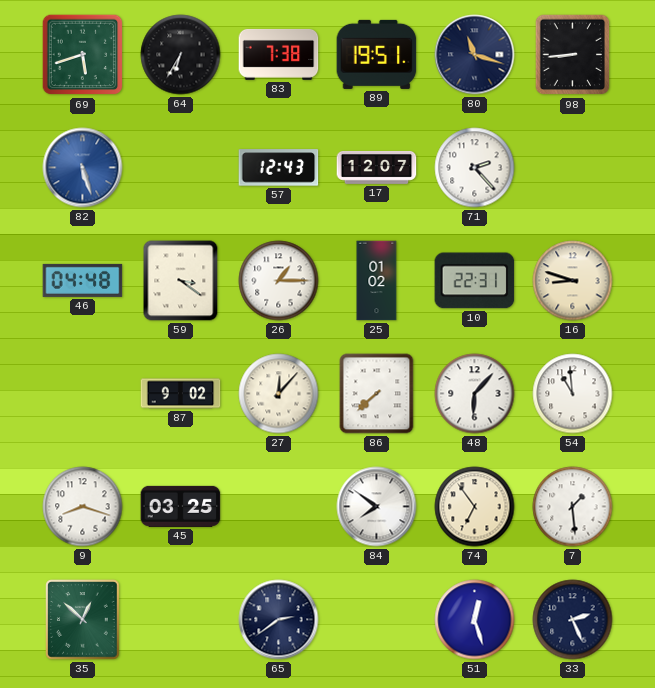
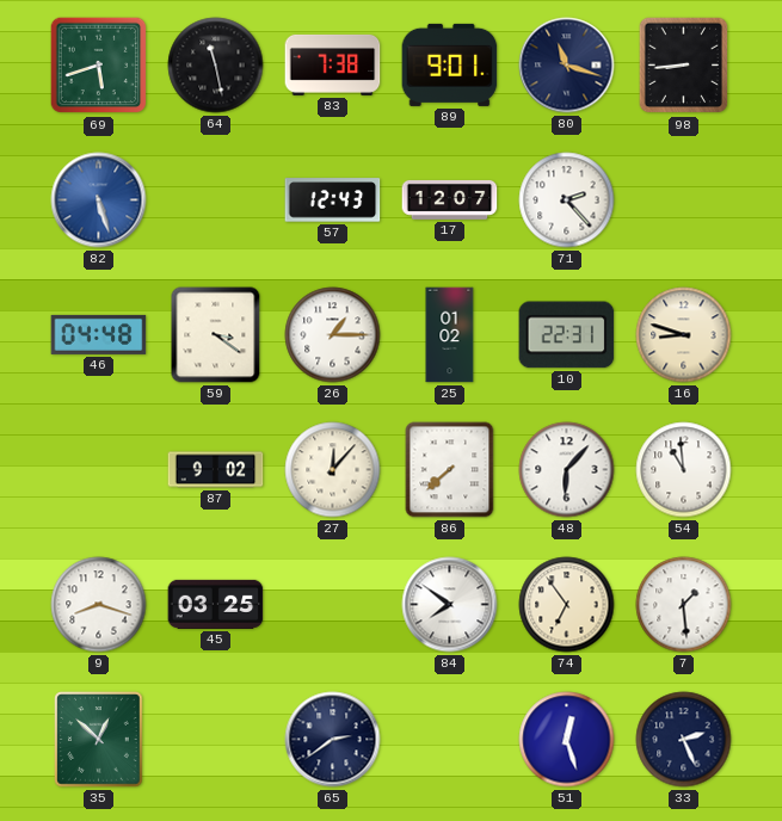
64: 6:35 -> 11:28
89: 19:51 -> 9:01
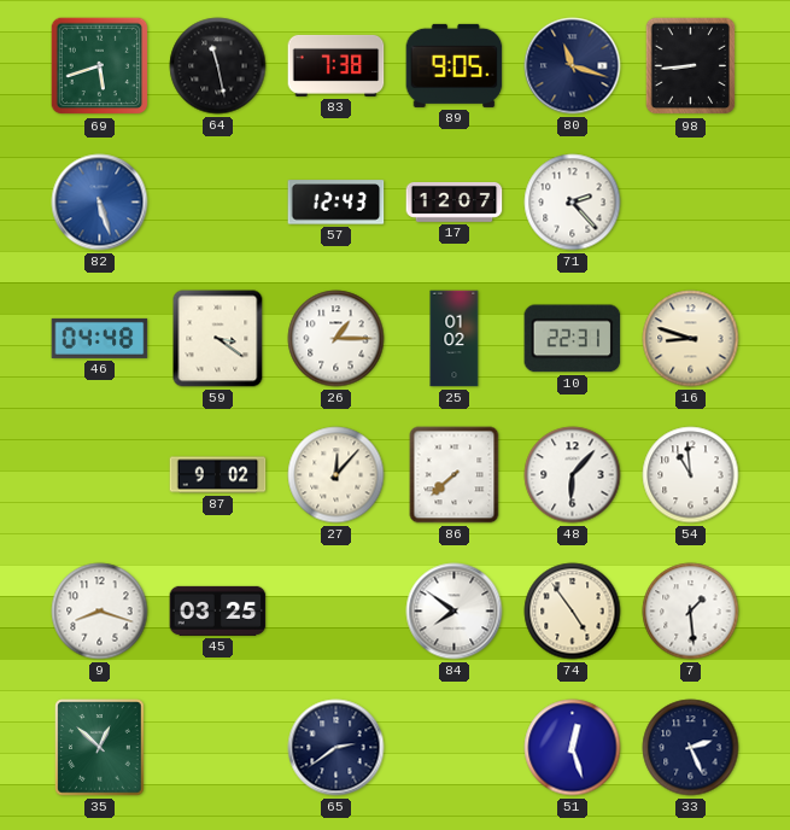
89: 9:01 -> 9:05
74: 6:54 -> 4:54
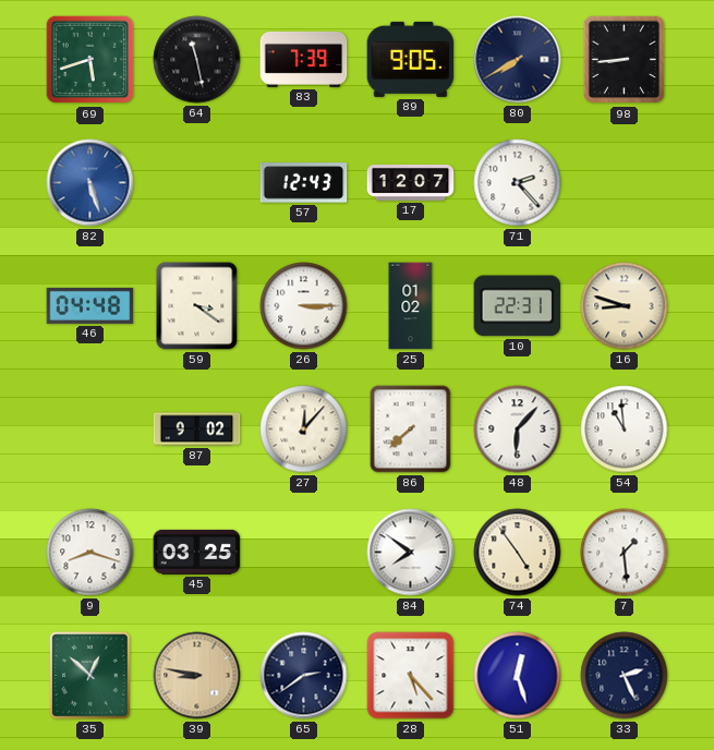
83: 7:38 -> 7:39
80: 11:18 -> 7:40
26: 1:15 -> 3:15
39: none -> 8:47
28: none -> 5:23
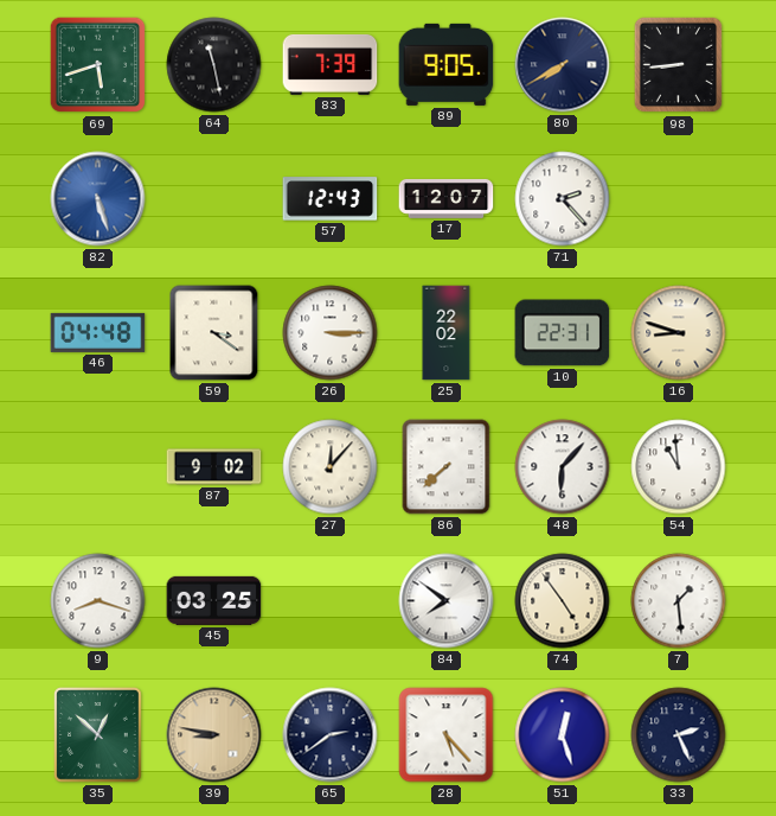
25: 01:02 -> 22:02
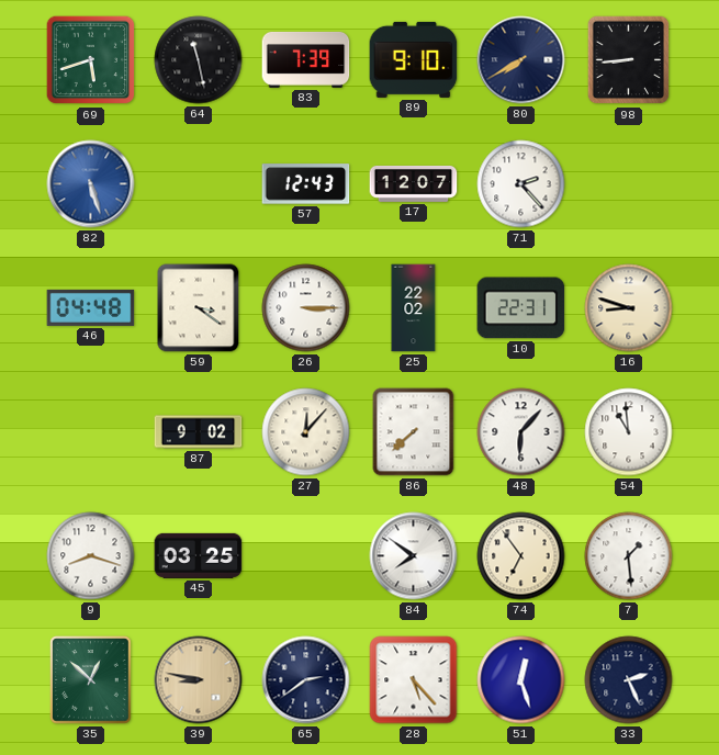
89: 9:05 -> 9:10
74: 4:54 -> 6:54
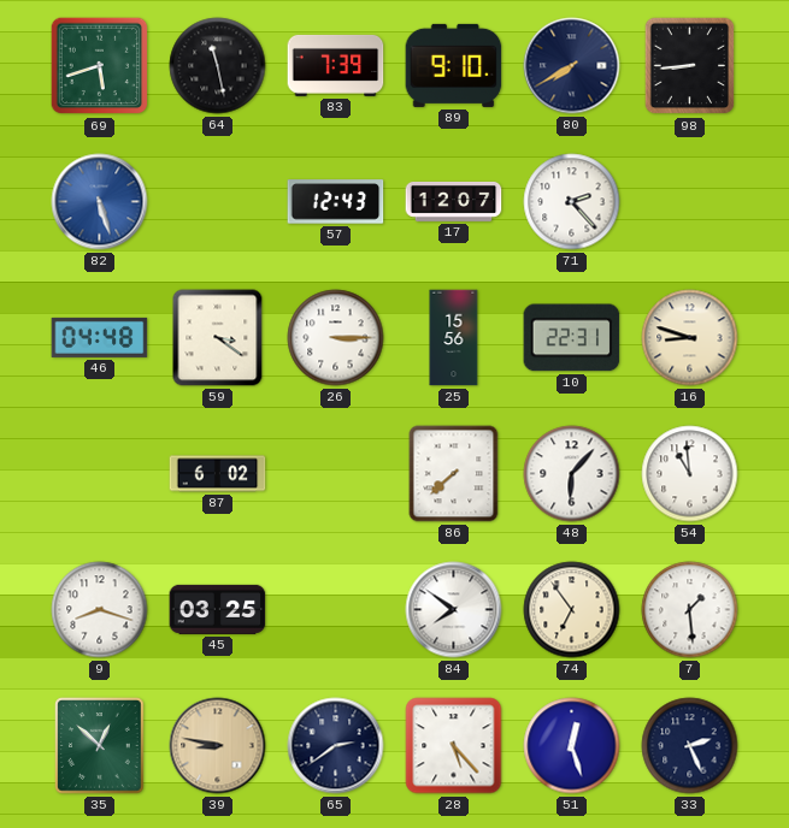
25: 22:02 -> 15:56
87: 9:02 -> 6:02
27: 12:07 -> none
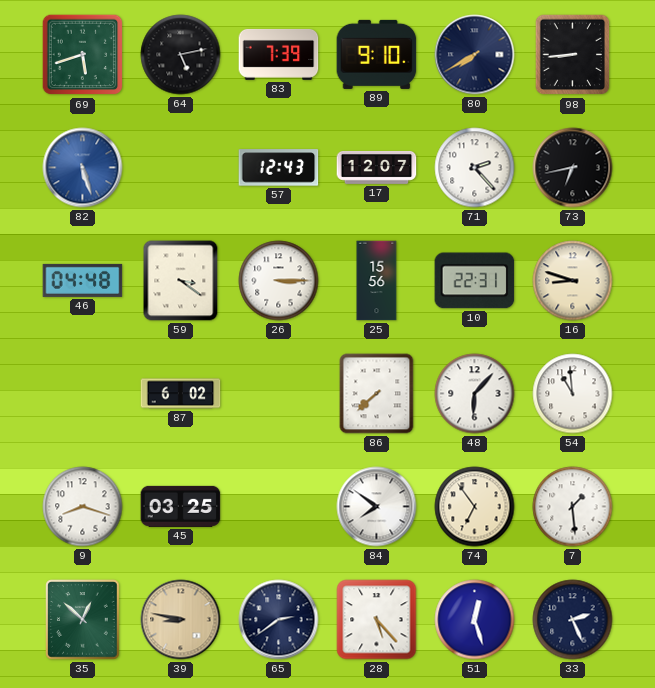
64: 11:28 -> 5:13
73: none -> 6:43
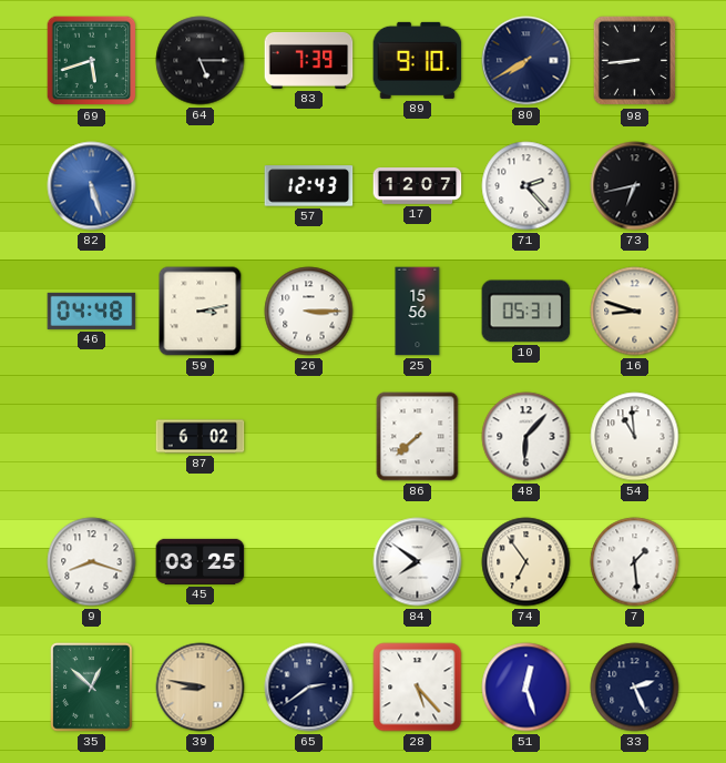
64: 5:13 -> 5:15
59: 3:21 -> 3:13
10: 22:31 -> 05:31
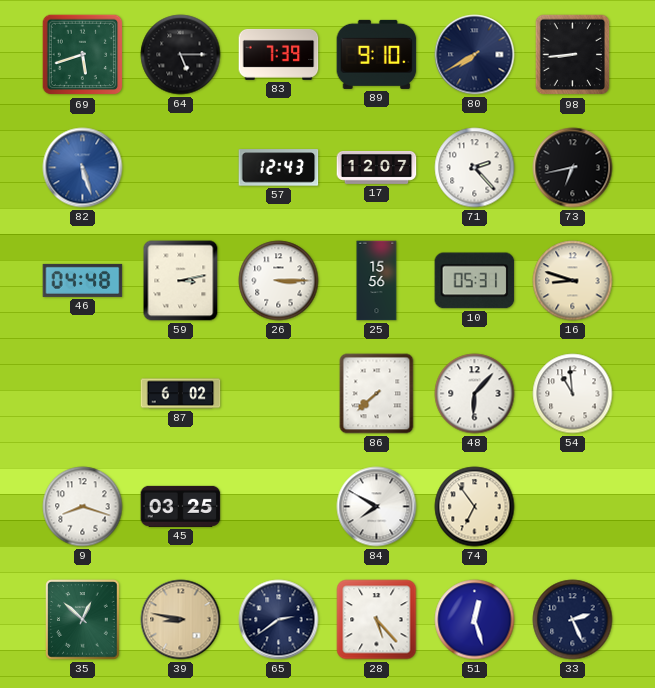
84: 7:51 -> 7:50
7: 1:29 -> none
